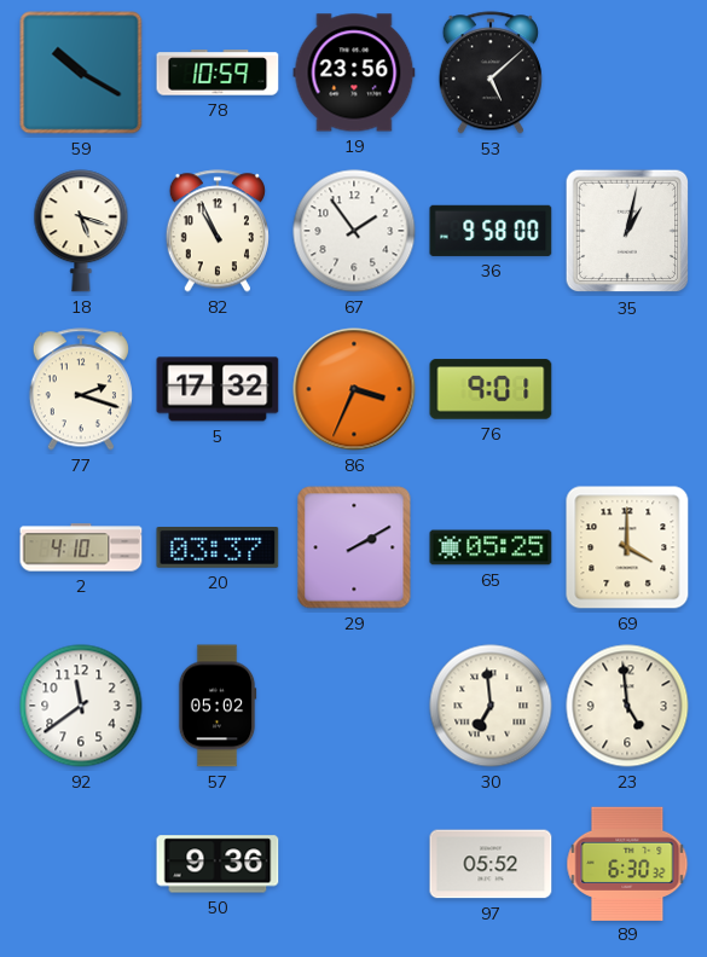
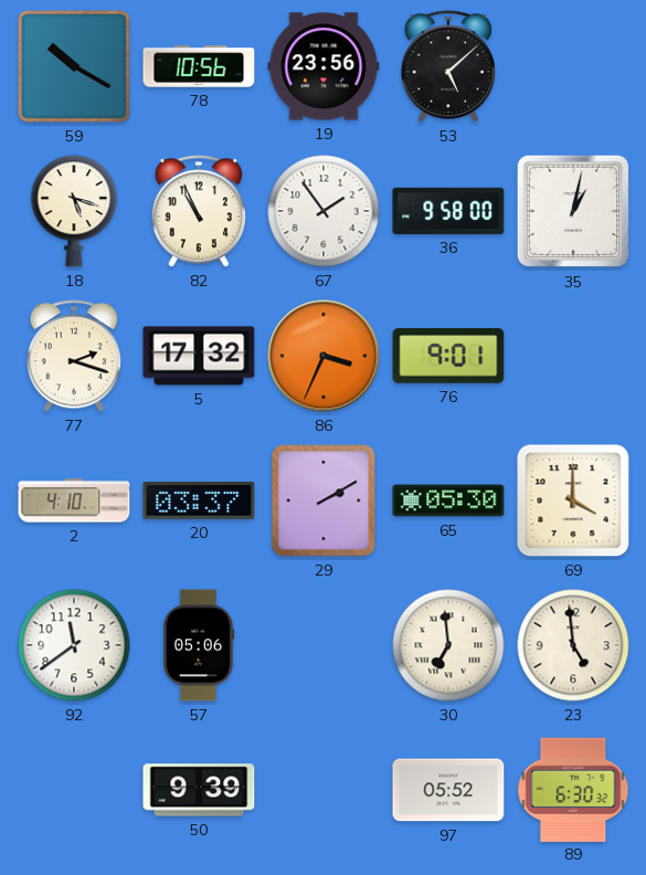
78: 10:59 -> 10:56
65: 05:25 -> 05:30
57: 05:02 -> 05:06
50: 9:36 -> 9:39
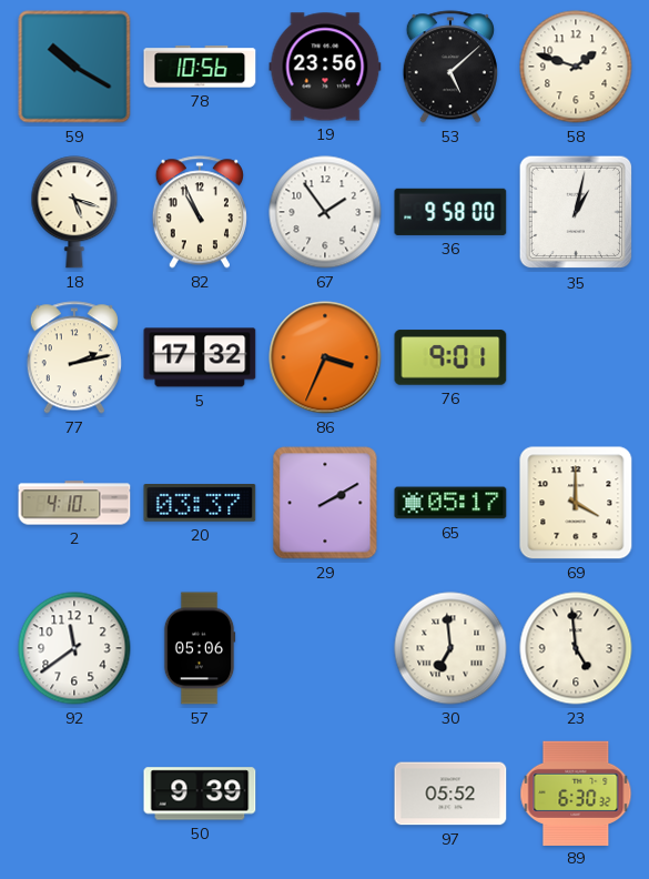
58: none -> 1:48
77: 2:18 -> 2:13
65: 05:30 -> 05:17
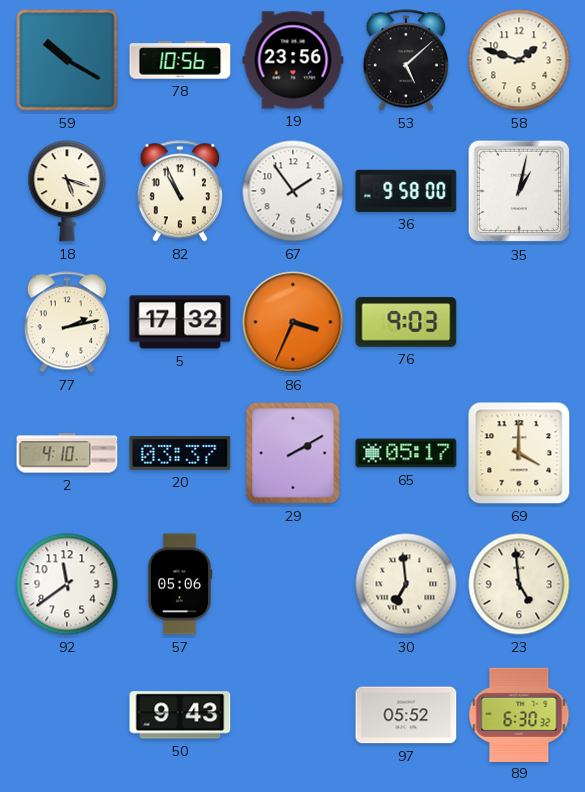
76: 9:01 -> 9:03
50: 9:39 -> 9:43
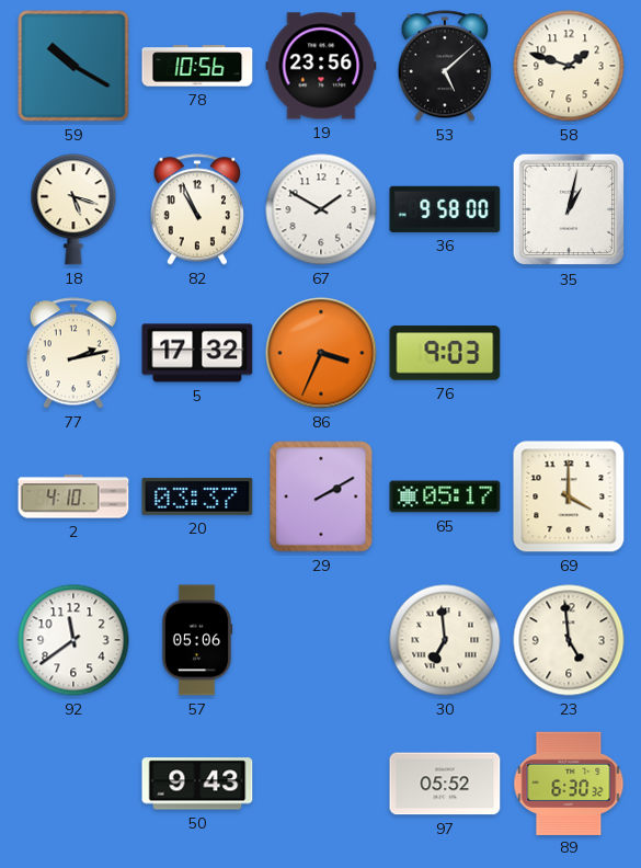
67: 1:54 -> 1:50
